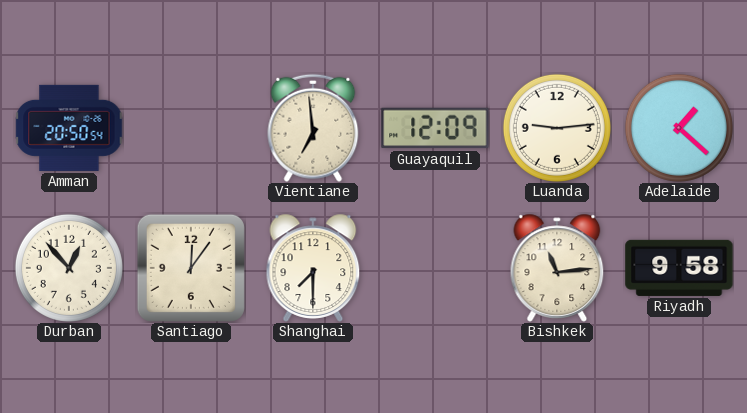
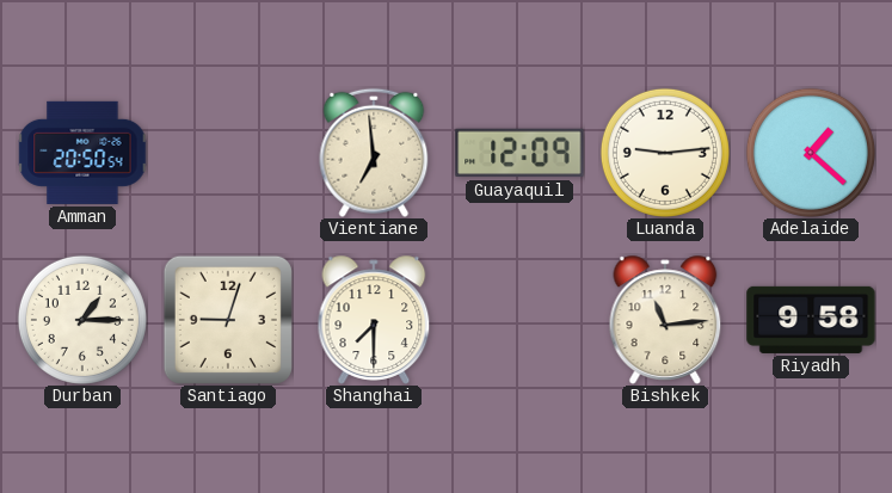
Durban: 12:53 -> 1:15
Santiago: 12:06 -> 9:03
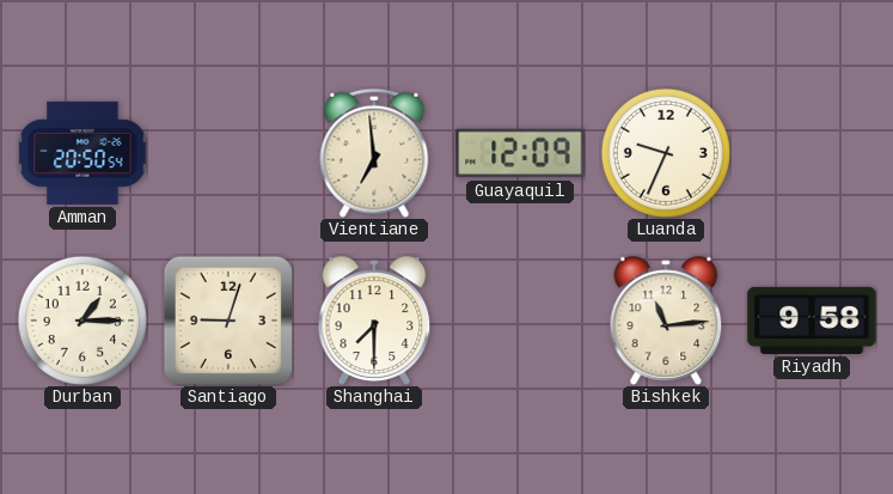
Luanda: 9:14 -> 9:34
Adelaide: 1:22 -> none
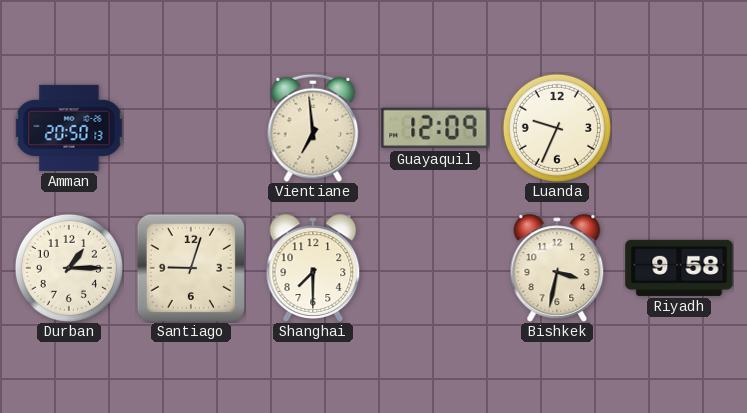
Amman: 20:50:54 -> 20:50:13
Bishkek: 11:14 -> 3:32
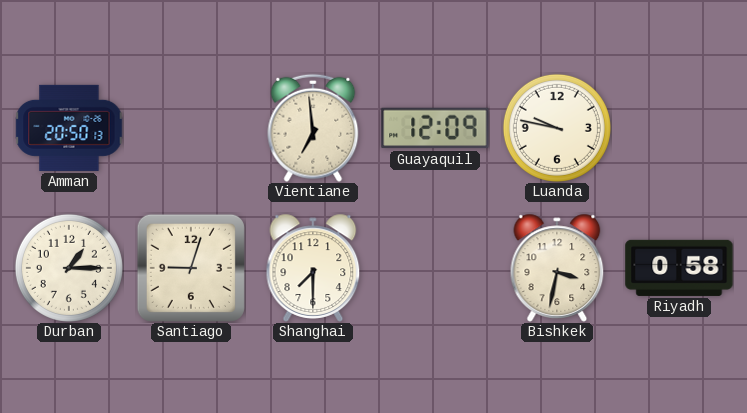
Luanda: 9:34 -> 9:47
Riyadh: 9:58 -> 0:58
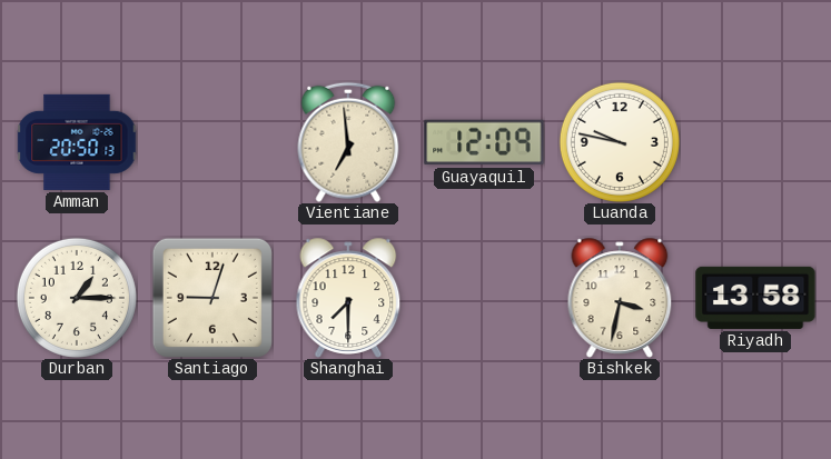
Riyadh: 0:58 -> 13:58
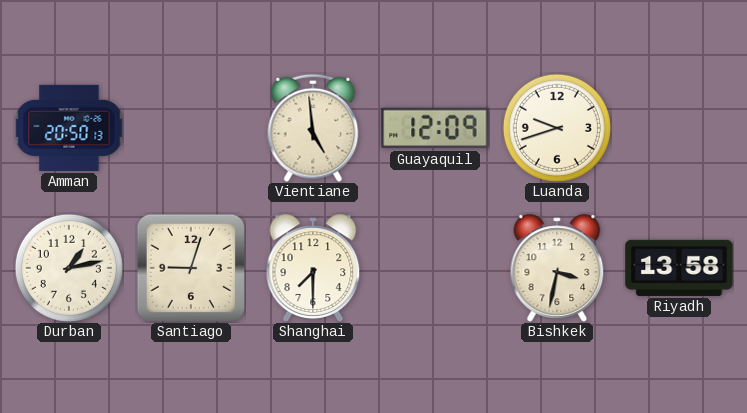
Vientiane: 6:59 -> 4:59
Luanda: 9:47 -> 9:42
Durban: 1:15 -> 1:13
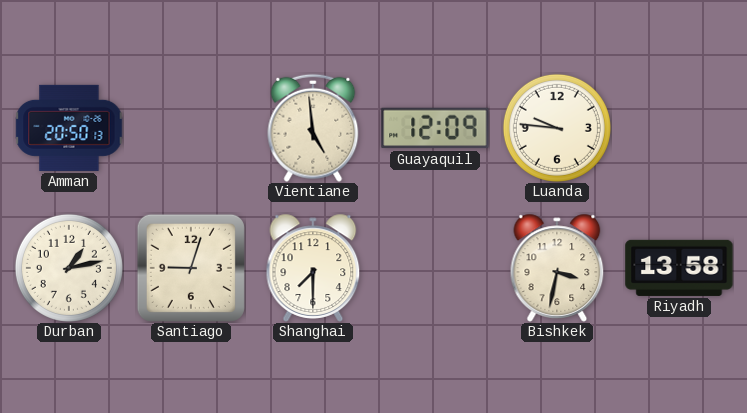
Luanda: 9:42 -> 9:46
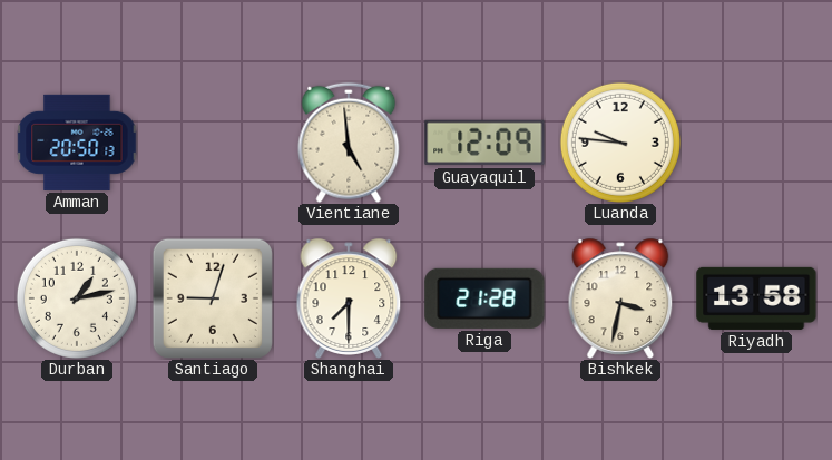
Riga: none -> 21:28
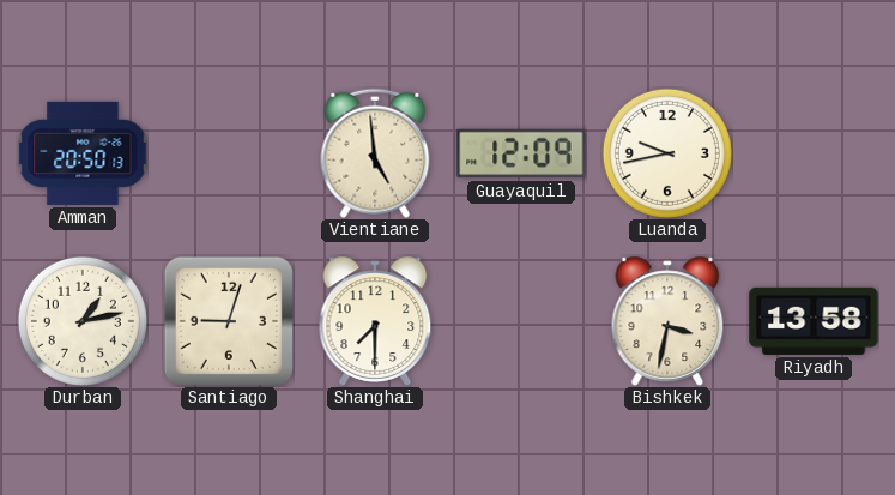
Luanda: 9:46 -> 9:43
Riga: 21:28 -> none
